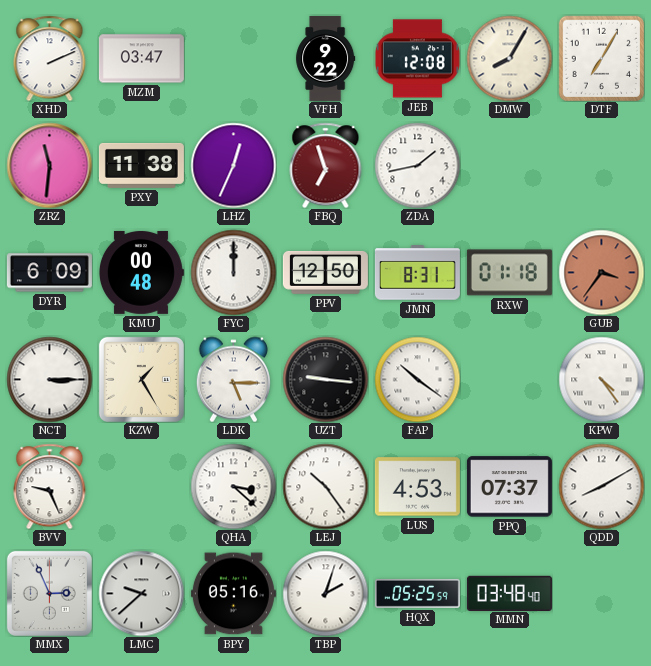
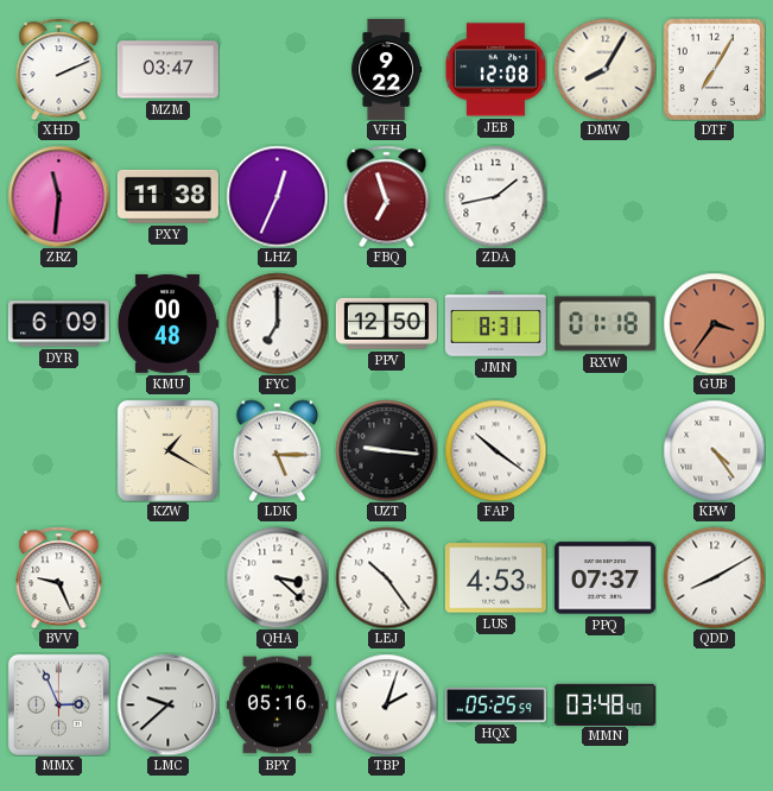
FYC: 12:00 -> 7:00
NCT: 3:15 -> none
KZW: 1:25 -> 1:20
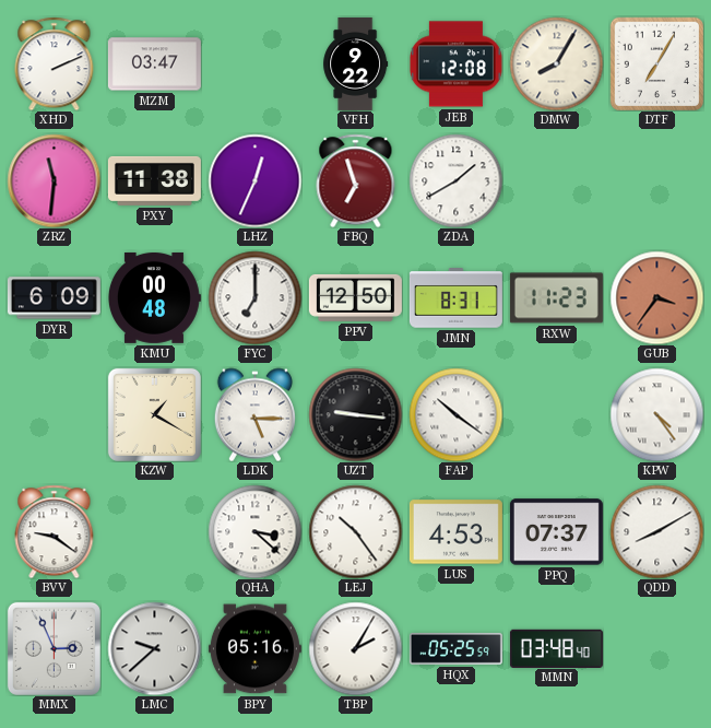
ZDA: 1:43 -> 1:40
RXW: 01:18 -> 11:23
BVV: 9:26 -> 9:21
TBP: 2:03 -> 2:05
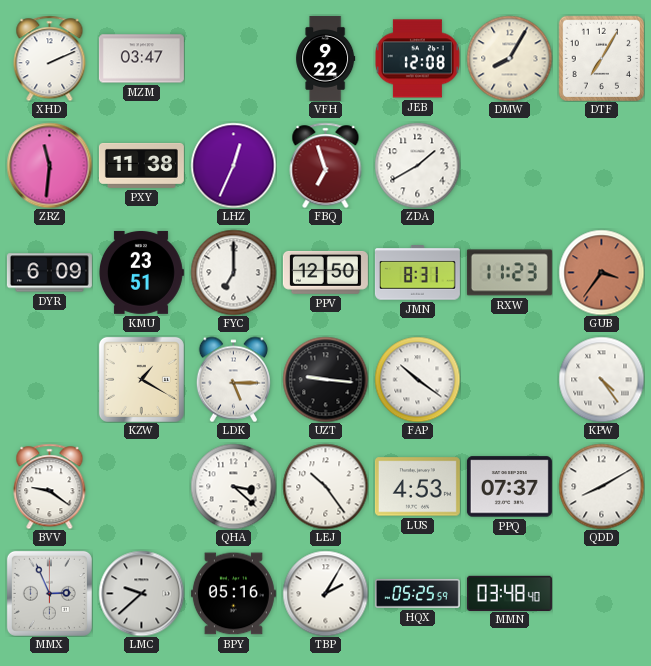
KMU: 00:48 -> 23:51
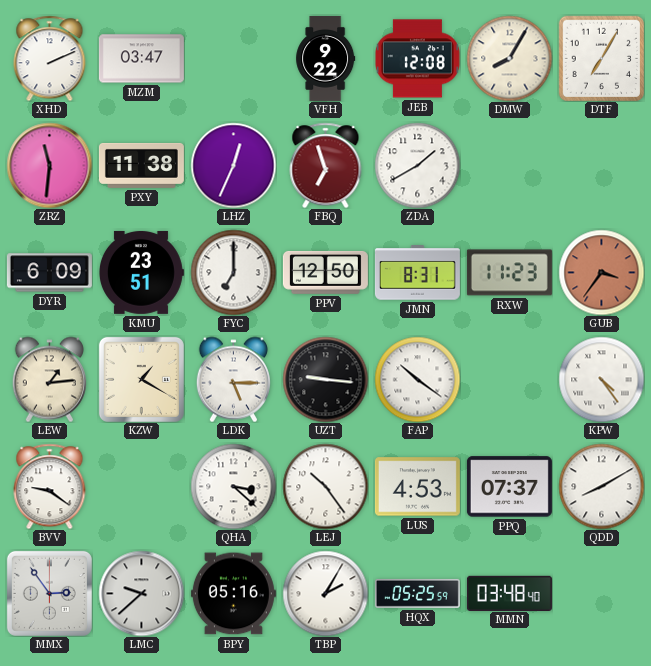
LEW: none -> 1:14
MMX: 2:56 -> 2:54
